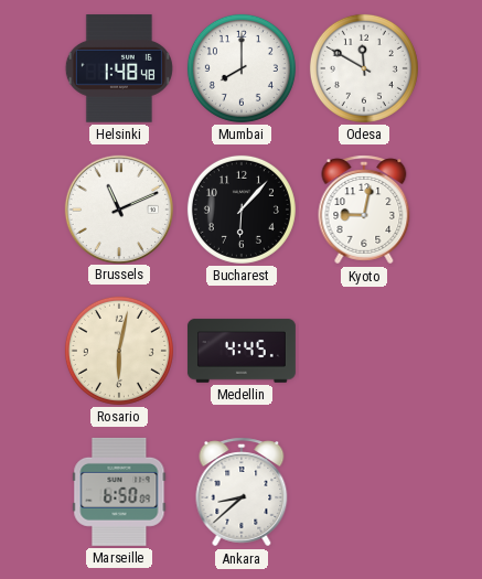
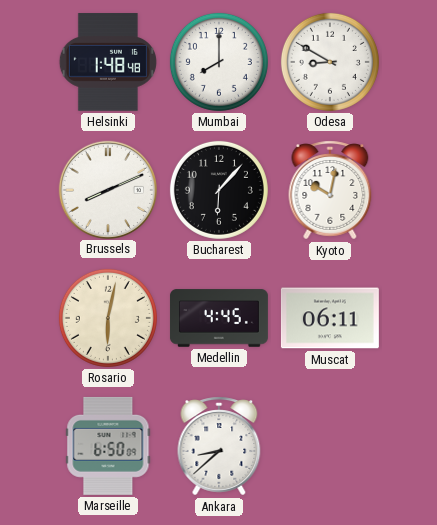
Odesa: 11:50 -> 8:50
Brussels: 11:11 -> 8:11
Kyoto: 9:02 -> 10:02
Muscat: none -> 06:11
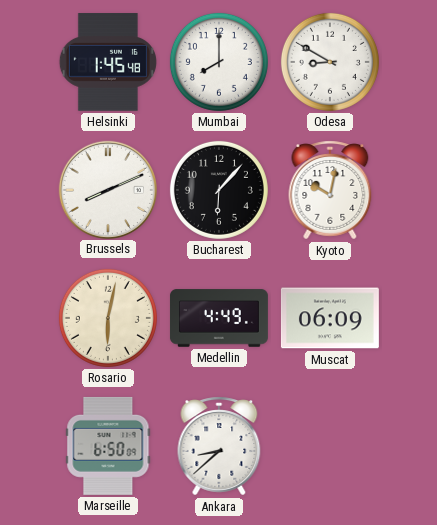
Helsinki: 1:48 -> 1:45
Medellin: 4:45 -> 4:49
Muscat: 06:11 -> 06:09
